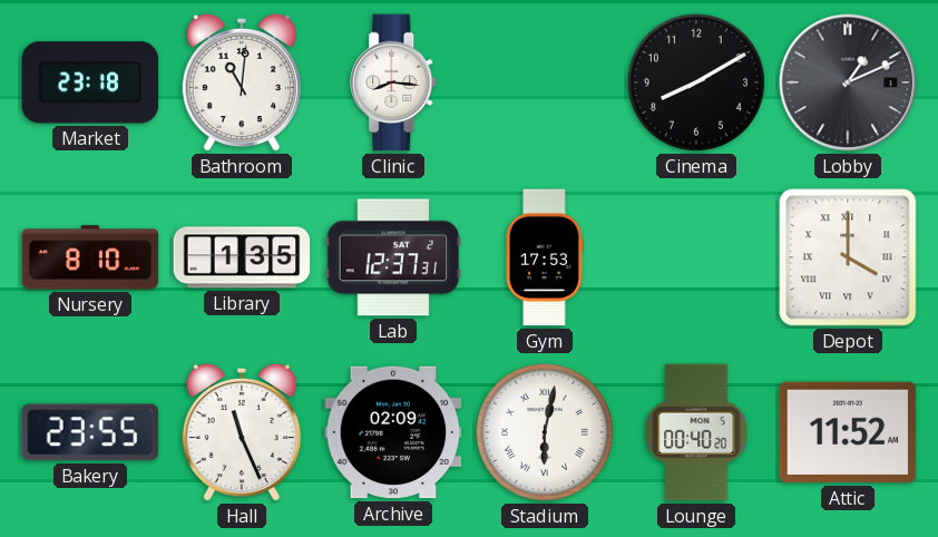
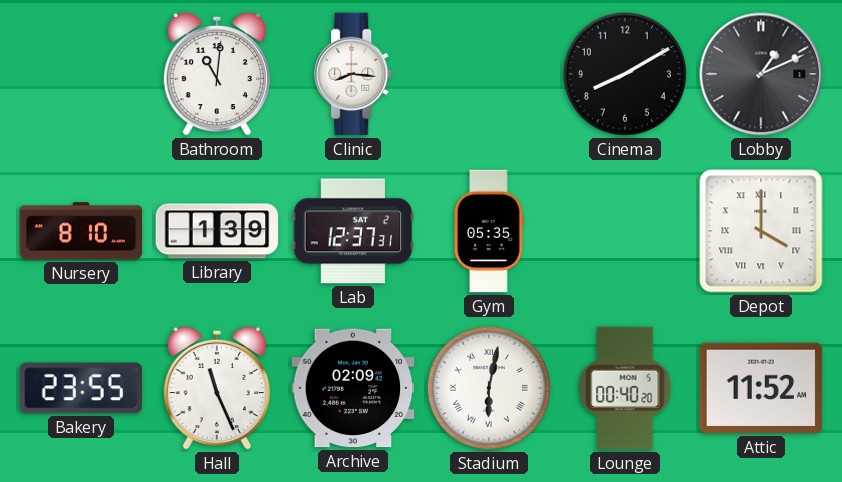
Market: 23:18 -> none
Library: 1:35 -> 1:39
Gym: 17:53 -> 05:35
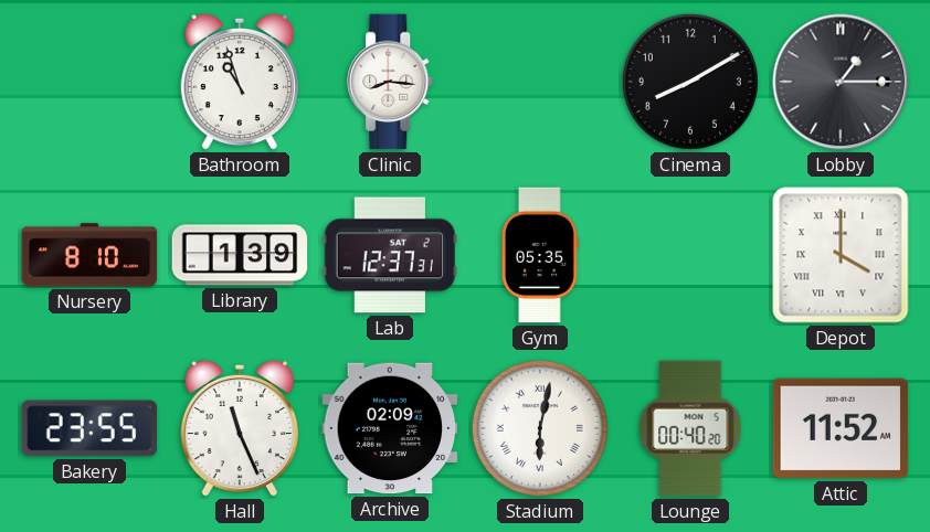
Bathroom: 11:01 -> 10:57
Lobby: 1:11 -> 1:15
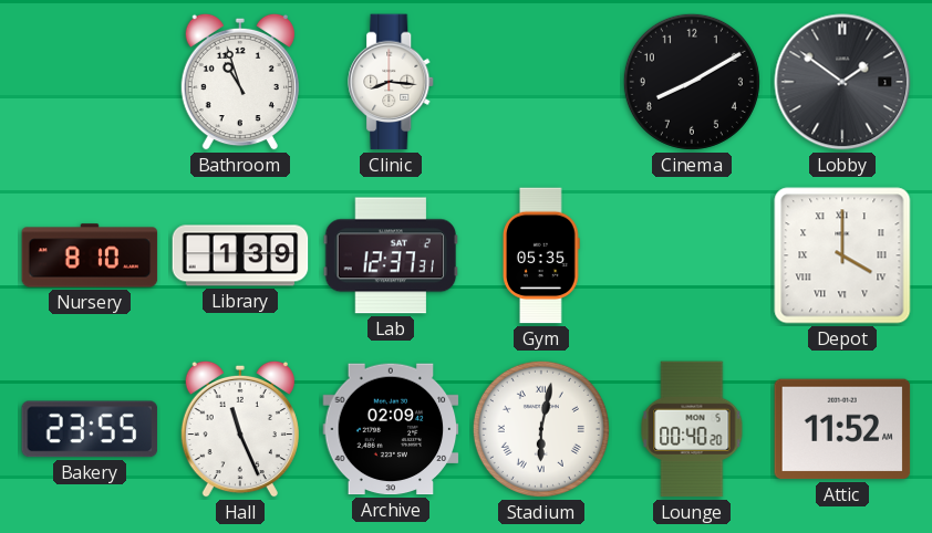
Lobby: 1:15 -> 1:51
